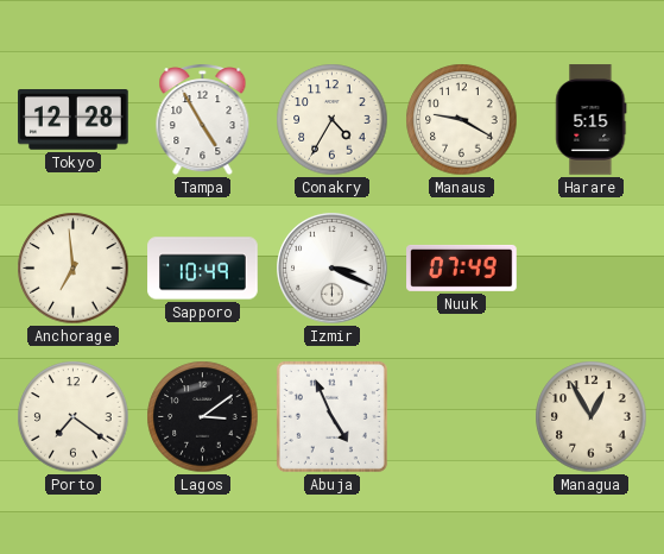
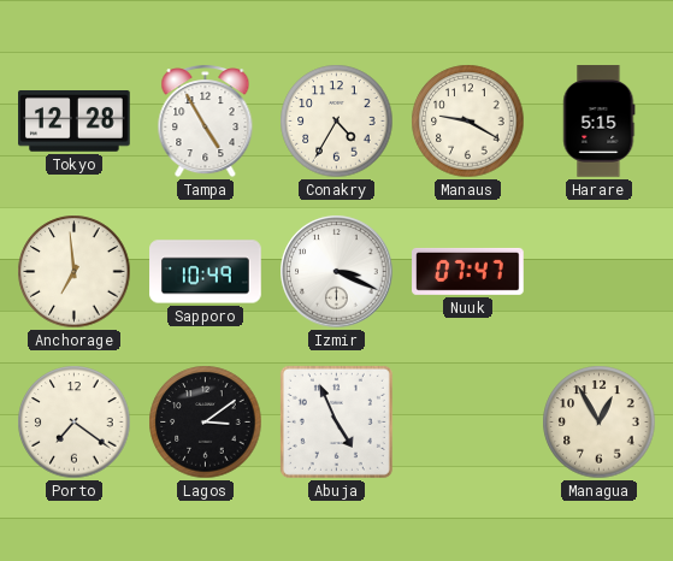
Nuuk: 07:49 -> 07:47
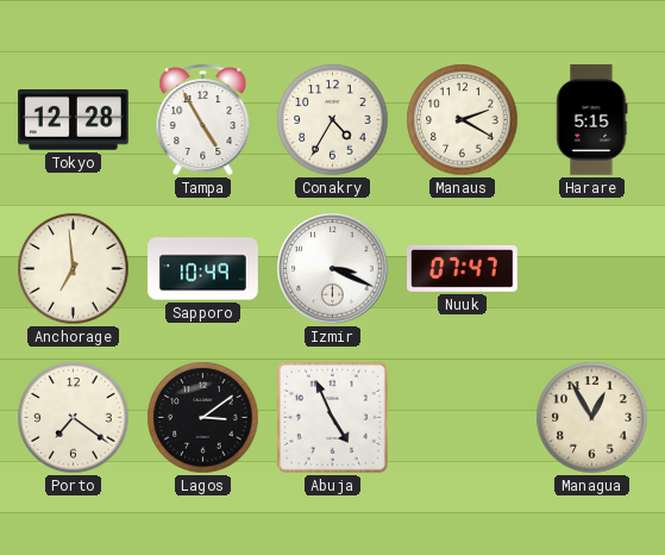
Manaus: 9:20 -> 2:20
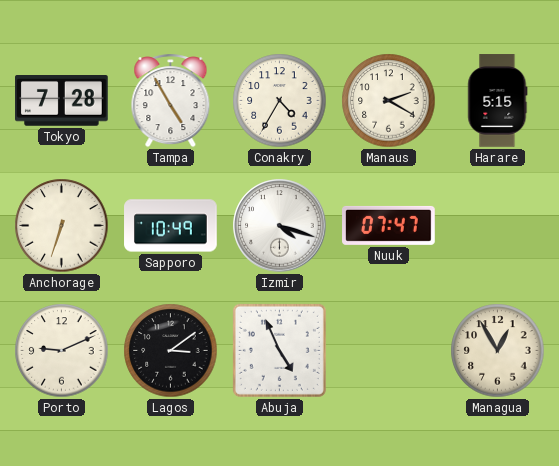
Tokyo: 12:28 -> 7:28
Anchorage: 6:59 -> 6:33
Izmir: 3:19 -> 4:18
Porto: 7:21 -> 9:11
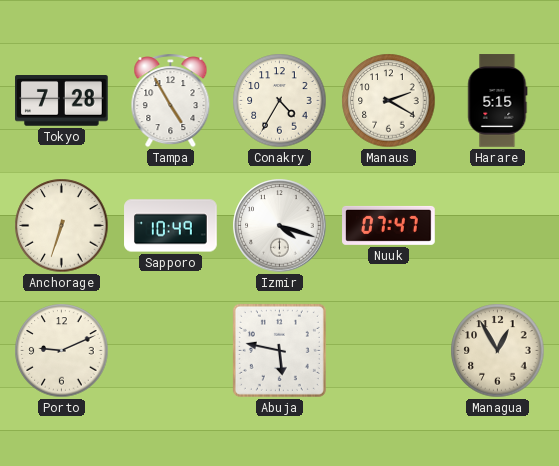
Lagos: 3:09 -> none
Abuja: 4:56 -> 5:47
